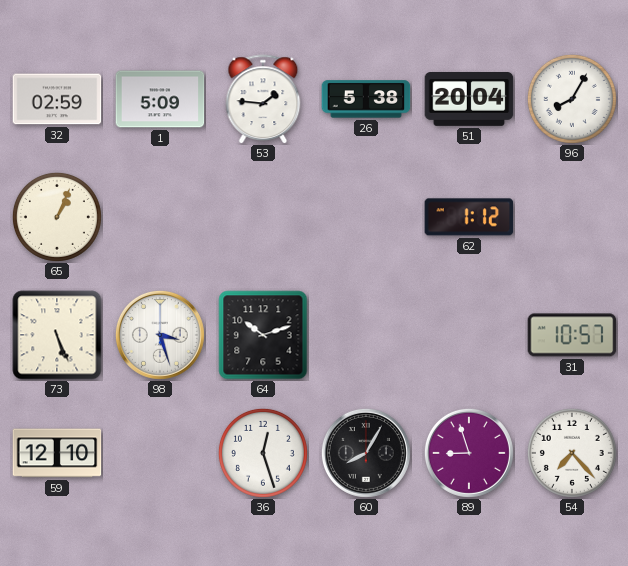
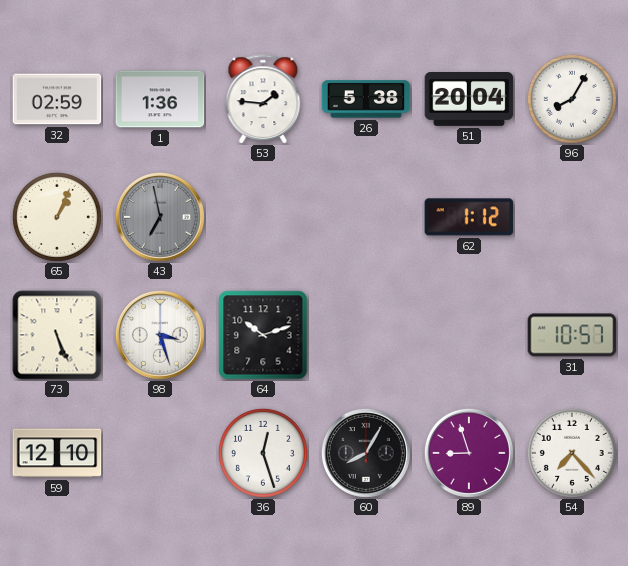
1: 5:09 -> 1:36
43: none -> 6:58
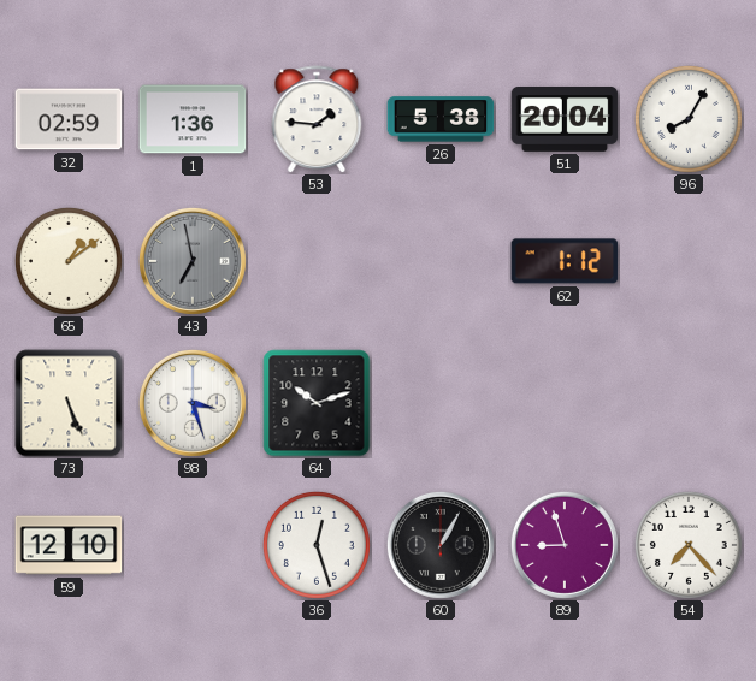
65: 1:04 -> 1:09
31: 10:57 -> none
60: 8:05 -> 1:05
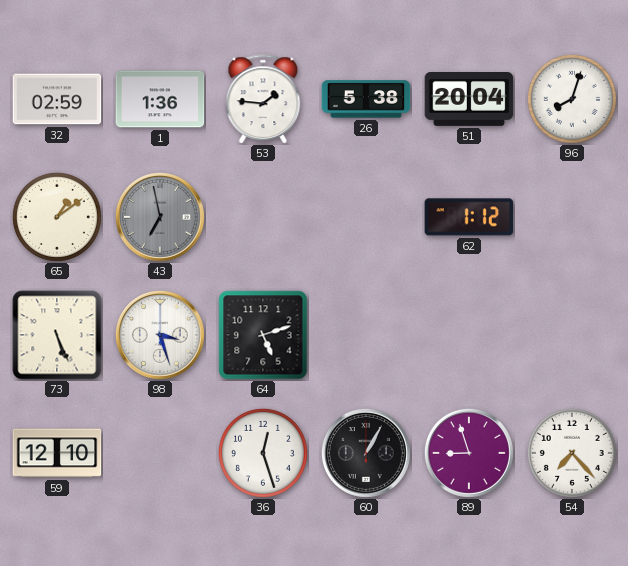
96: 8:05 -> 8:03
64: 10:12 -> 5:12
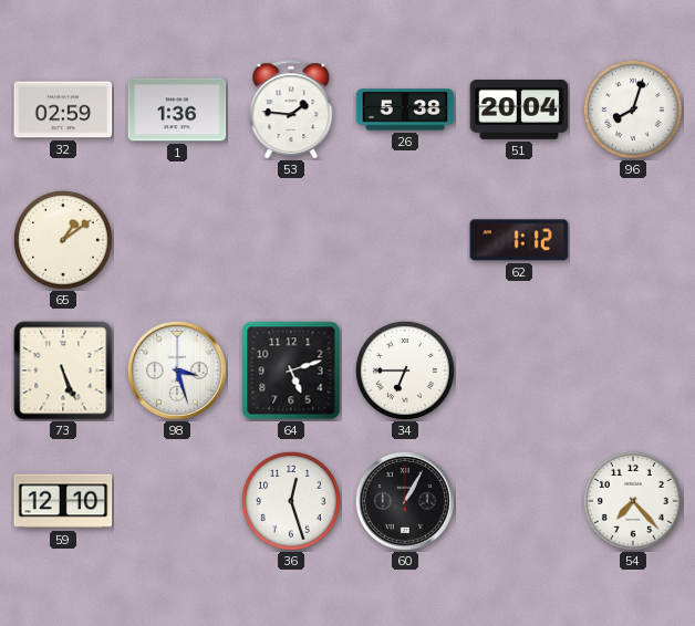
43: 6:58 -> none
34: none -> 6:45
89: 8:57 -> none
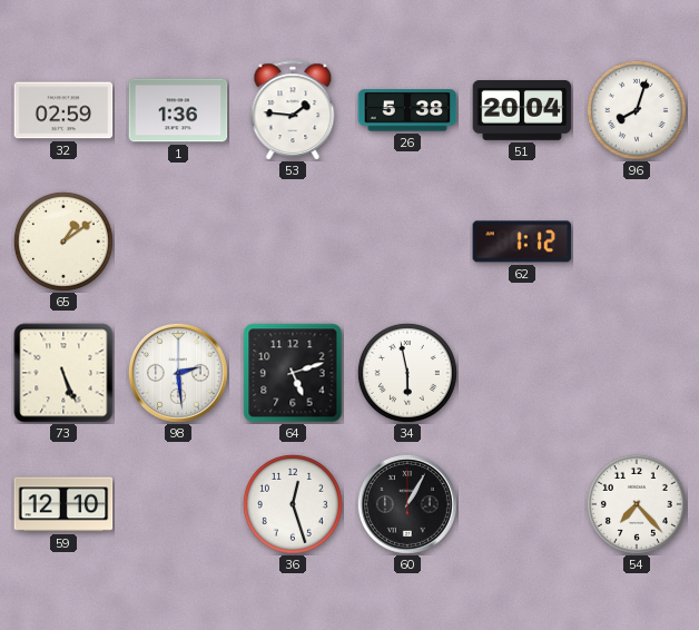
98: 3:27 -> 2:29
34: 6:45 -> 5:58
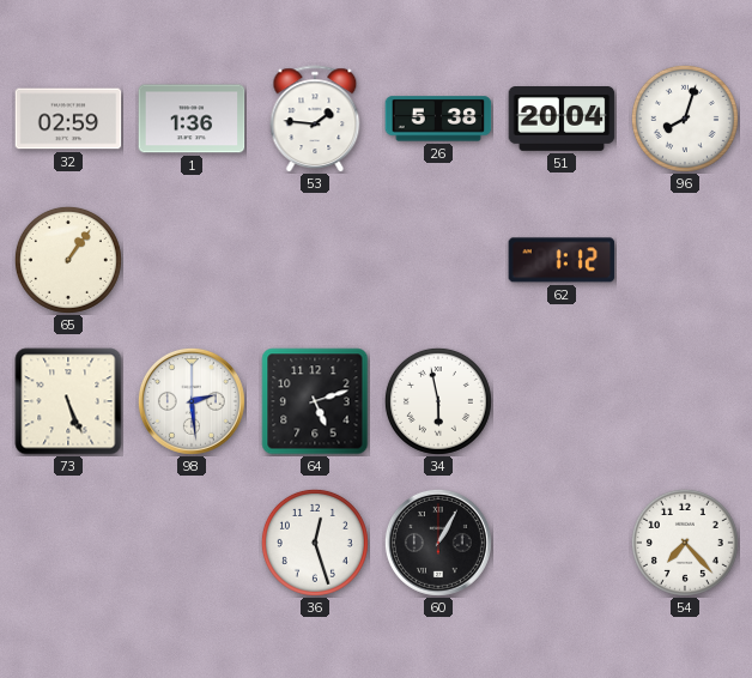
65: 1:09 -> 1:06
59: 12:10 -> none
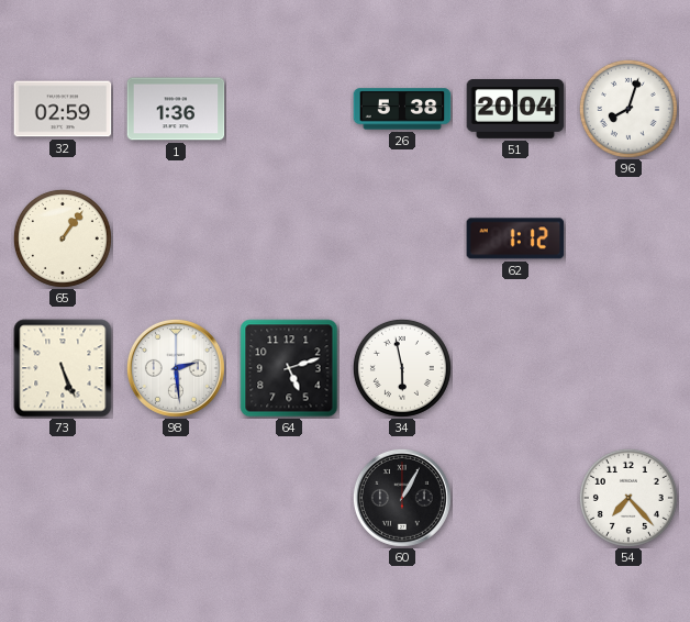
53: 1:46 -> none
36: 12:27 -> none
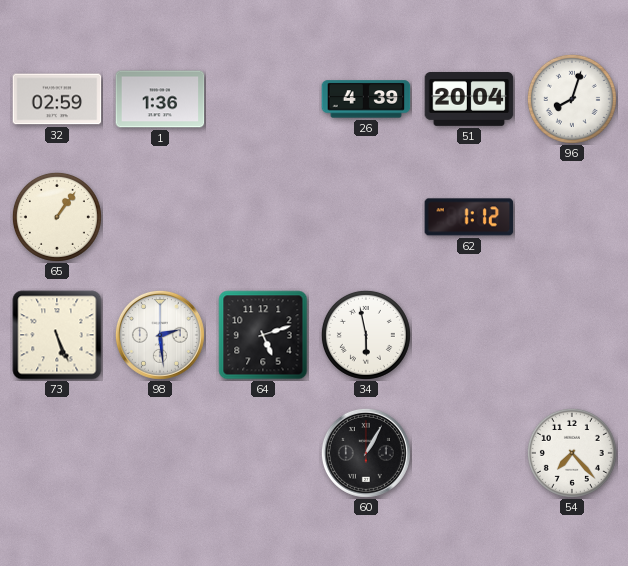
26: 5:38 -> 4:39
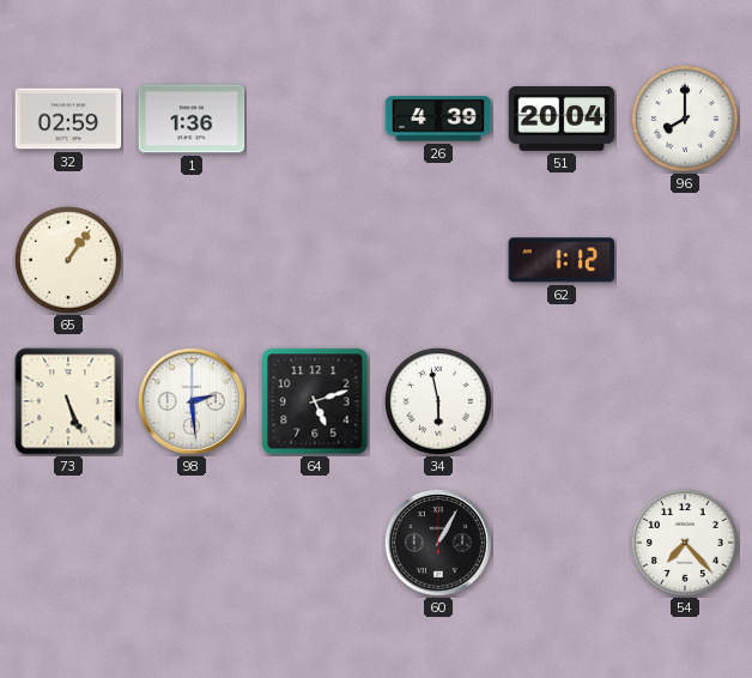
96: 8:03 -> 8:00
